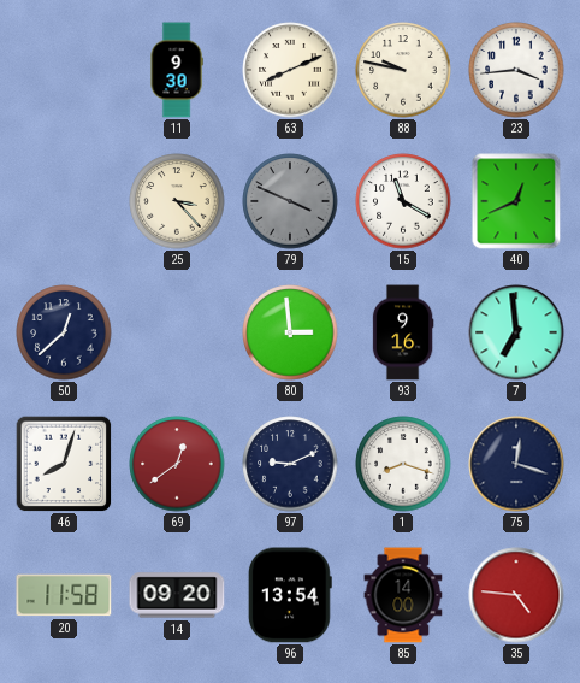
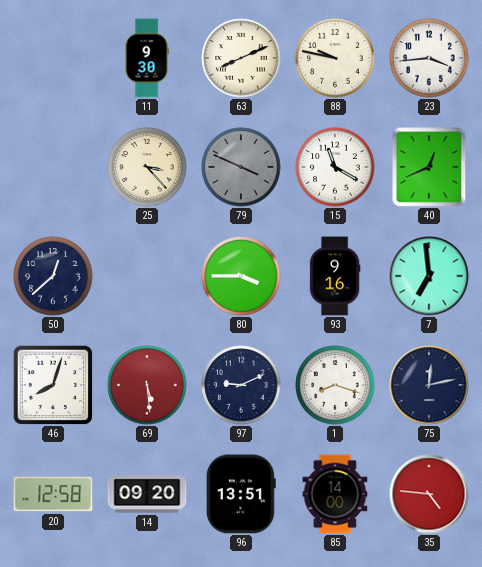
80: 2:59 -> 3:45
69: 12:39 -> 5:29
75: 12:18 -> 12:13
20: 11:58 -> 12:58
96: 13:54 -> 13:51
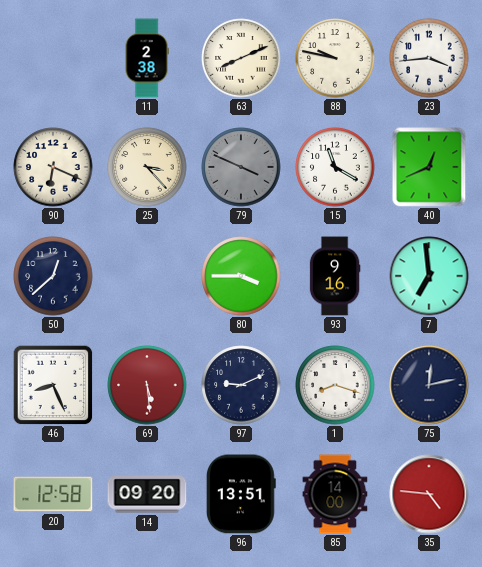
11: 9:30 -> 2:38
90: none -> 6:19
46: 8:03 -> 8:26
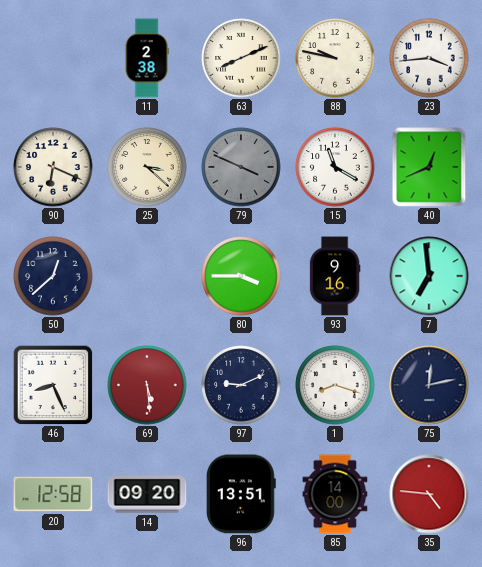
25: 3:23 -> 3:22
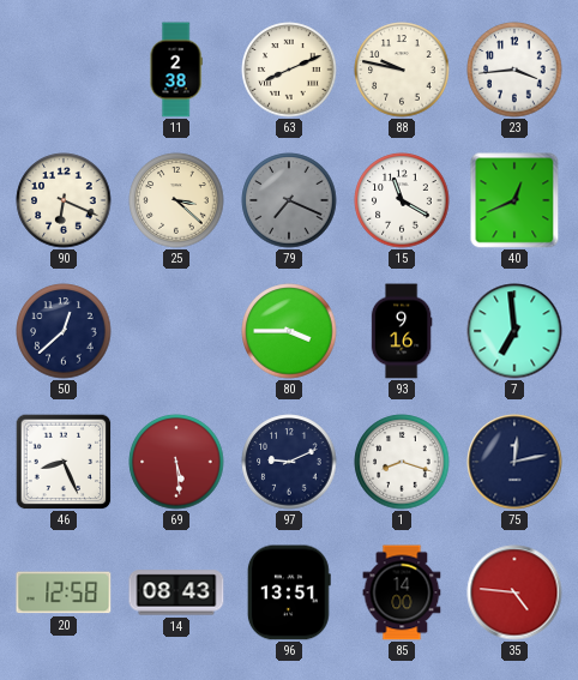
79: 3:49 -> 7:19
14: 09:20 -> 08:43
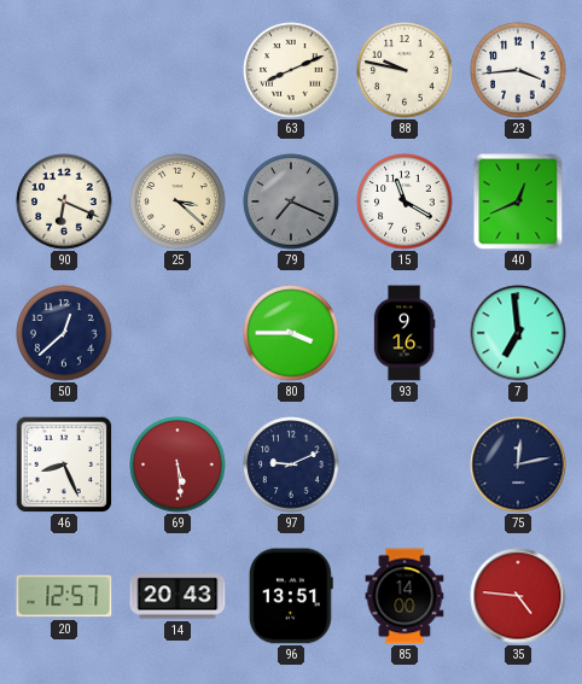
11: 2:38 -> none
1: 8:18 -> none
20: 12:58 -> 12:57
14: 08:43 -> 20:43
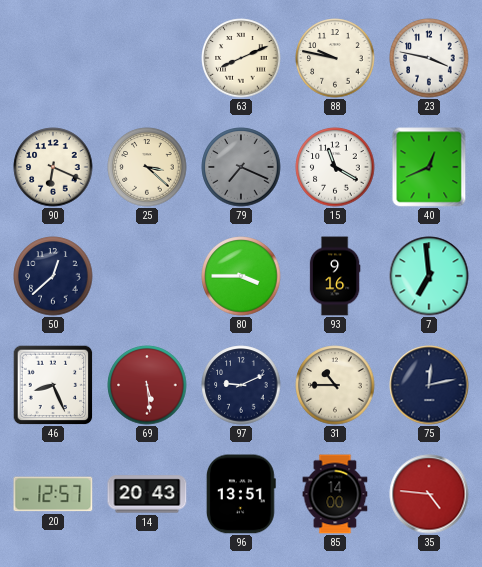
23: 3:44 -> 3:47
31: none -> 10:45
